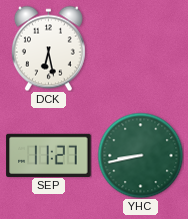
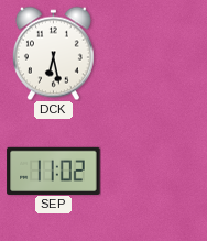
SEP: 11:27 -> 11:02
YHC: 8:43 -> none
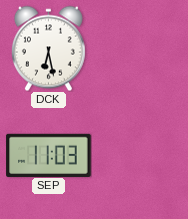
SEP: 11:02 -> 11:03
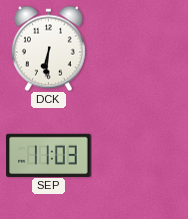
DCK: 6:28 -> 6:31
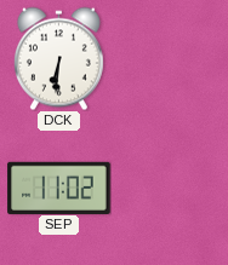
SEP: 11:03 -> 11:02
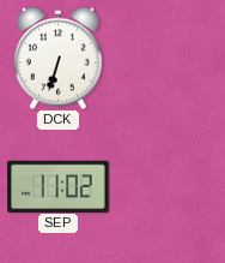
DCK: 6:31 -> 6:33
